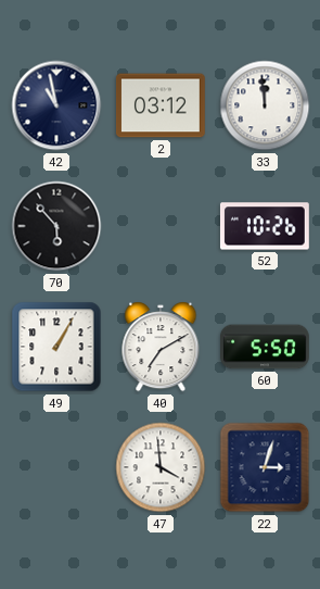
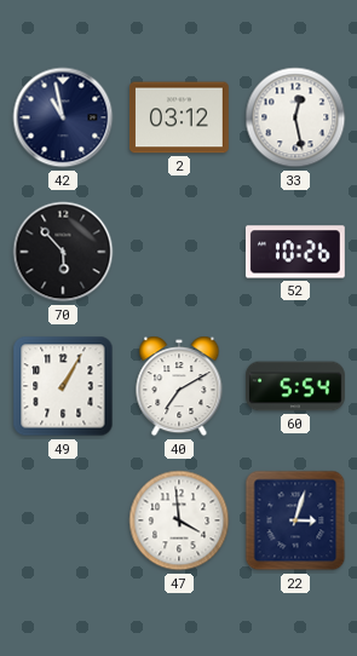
33: 11:59 -> 12:28
60: 5:50 -> 5:54
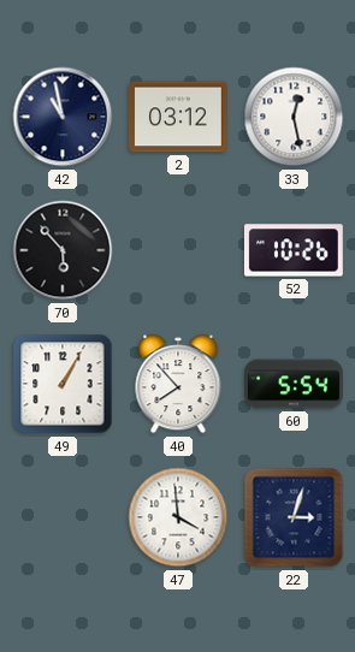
40: 7:10 -> 7:53
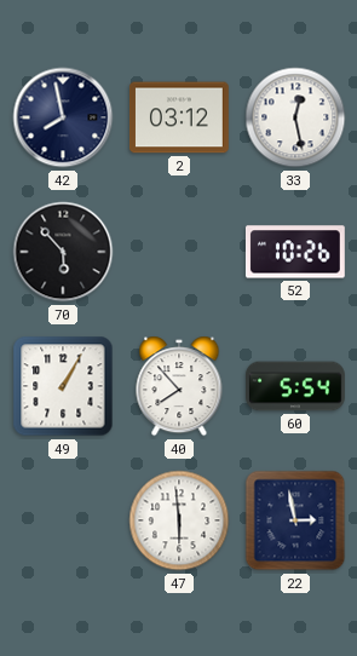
42: 10:58 -> 7:58
47: 3:59 -> 5:59
22: 3:03 -> 2:58
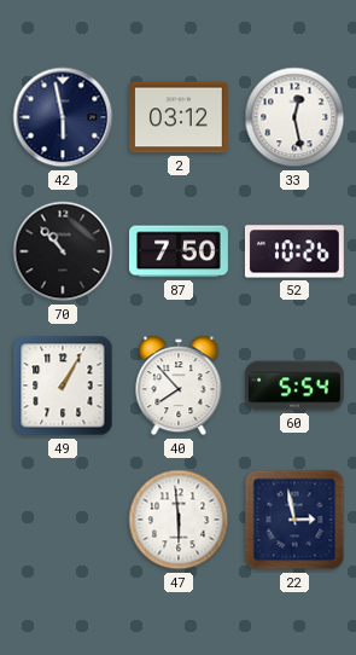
42: 7:58 -> 5:58
70: 5:53 -> 10:53
87: none -> 7:50
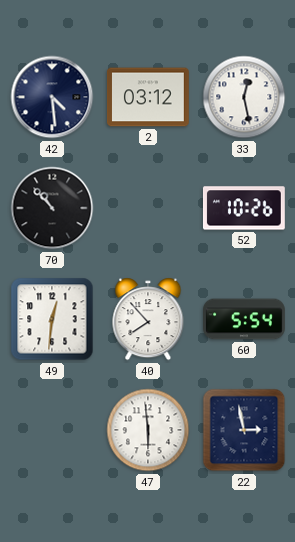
42: 5:58 -> 4:29
87: 7:50 -> none
49: 1:05 -> 12:31
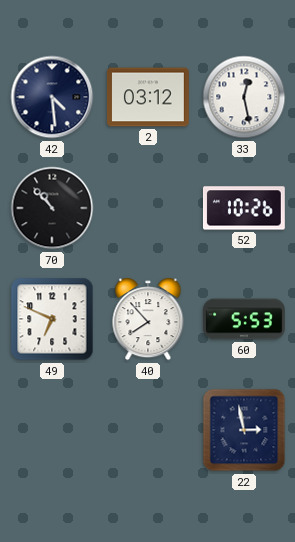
49: 12:31 -> 6:49
60: 5:54 -> 5:53
47: 5:59 -> none
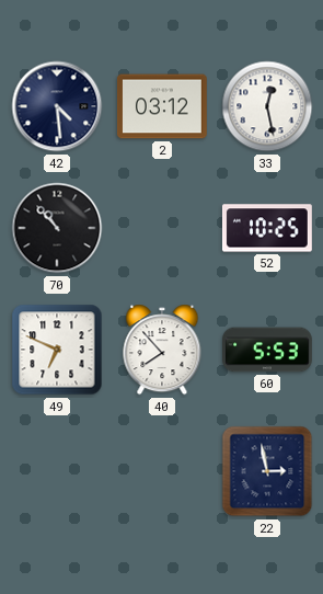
52: 10:26 -> 10:25
